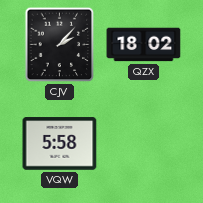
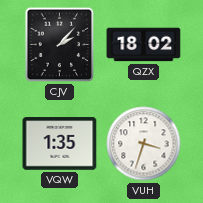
VQW: 5:58 -> 1:35
VUH: none -> 3:33
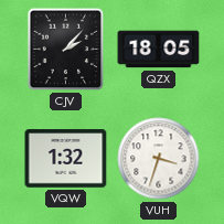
QZX: 18:02 -> 18:05
VQW: 1:35 -> 1:32
